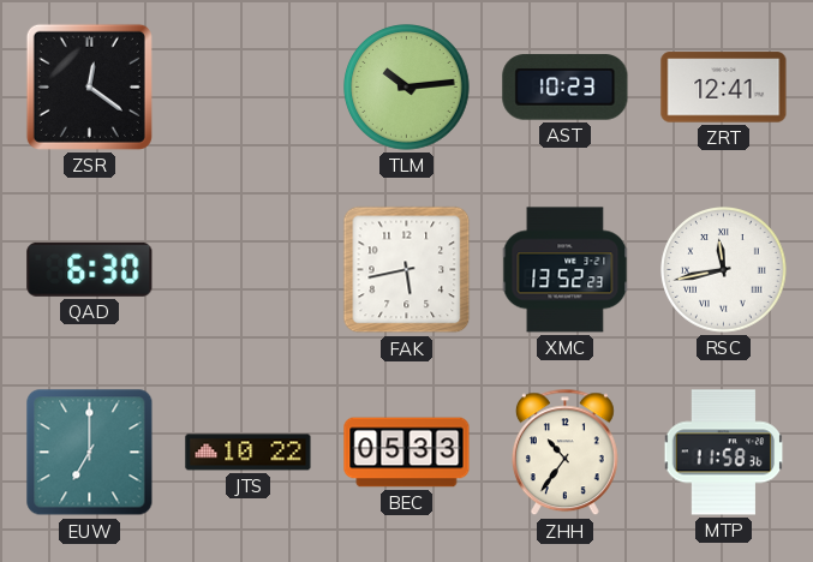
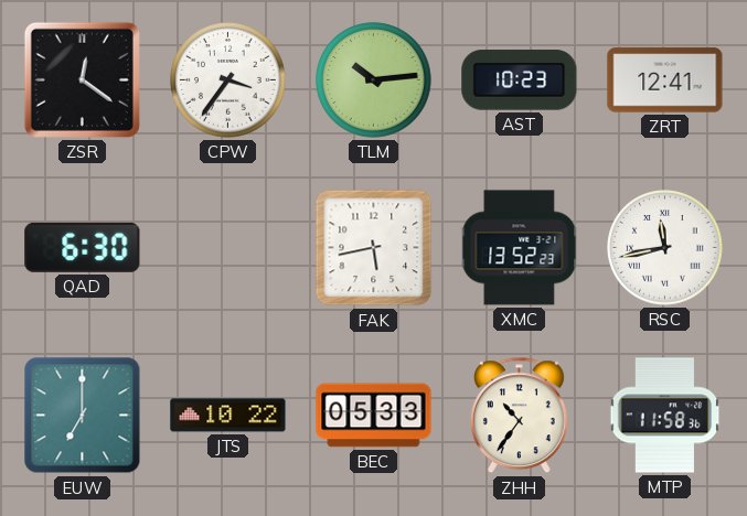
CPW: none -> 3:36
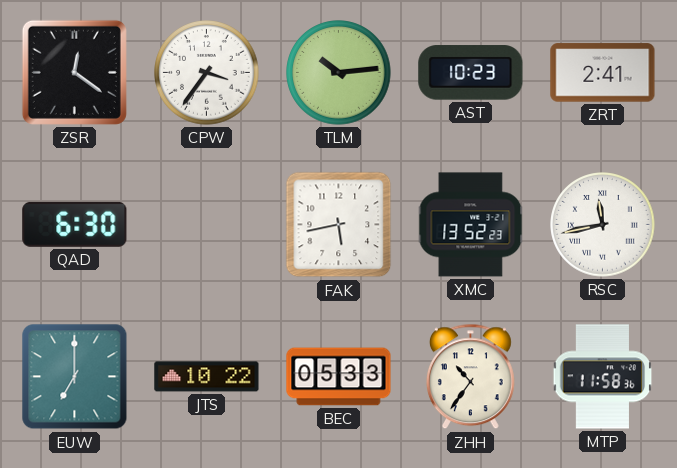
ZRT: 12:41 -> 2:41
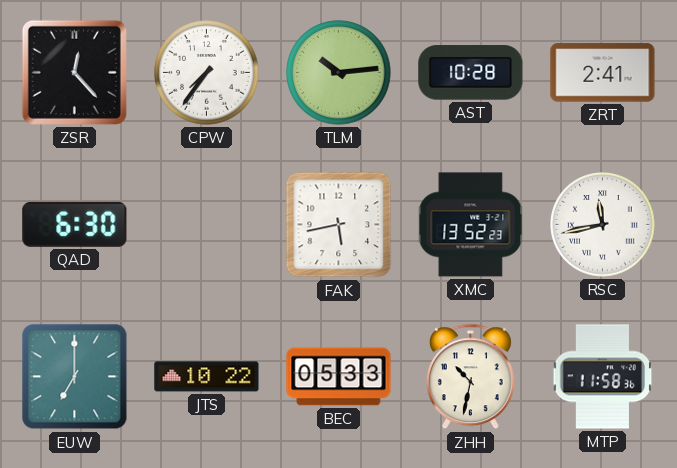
ZSR: 12:21 -> 12:23
CPW: 3:36 -> 7:36
AST: 10:23 -> 10:28
ZHH: 10:36 -> 10:32
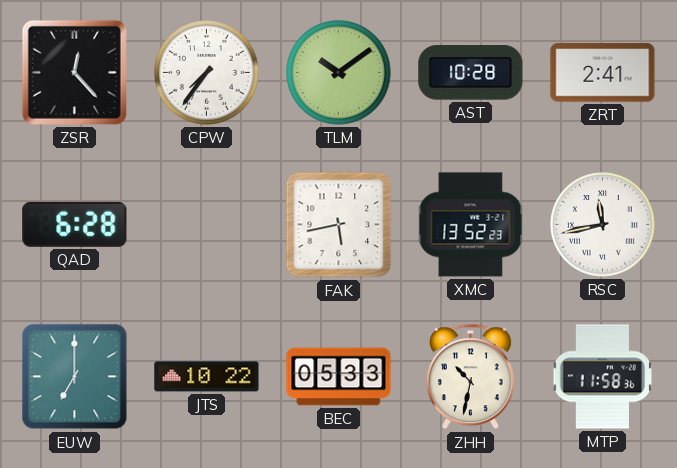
TLM: 10:14 -> 10:09
QAD: 6:30 -> 6:28
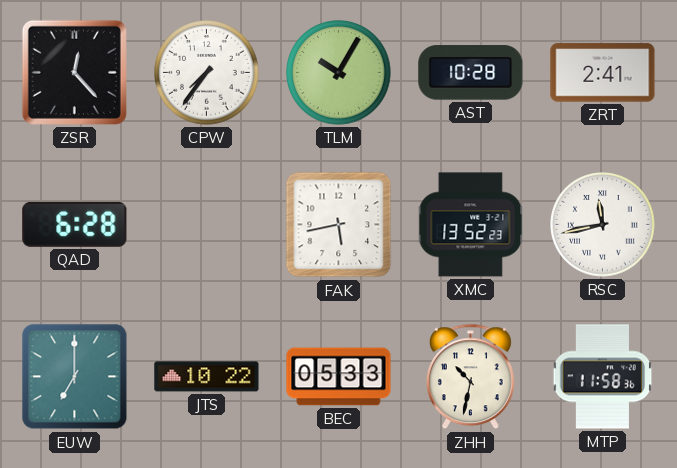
TLM: 10:09 -> 10:05
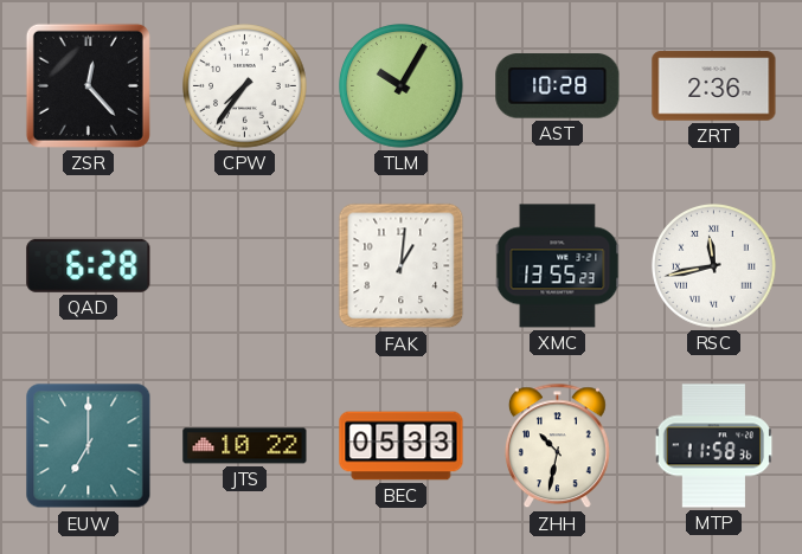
ZRT: 2:41 -> 2:36
FAK: 5:43 -> 1:01
XMC: 13:52 -> 13:55
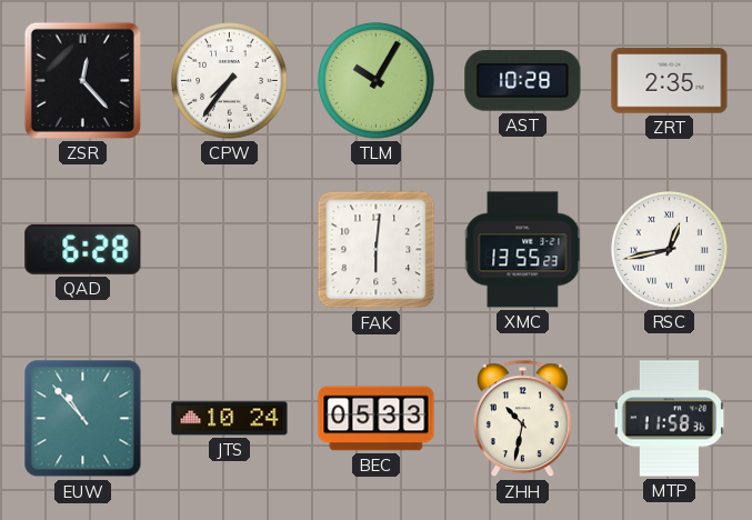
ZRT: 2:36 -> 2:35
FAK: 1:01 -> 6:01
RSC: 11:43 -> 12:43
EUW: 7:00 -> 10:53
JTS: 10:22 -> 10:24
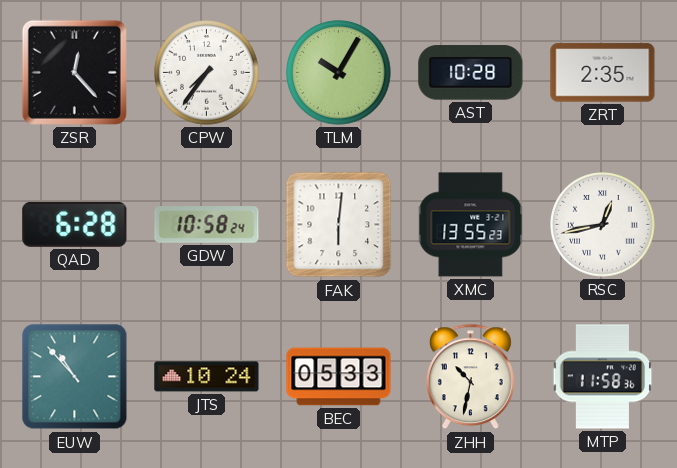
GDW: none -> 10:58
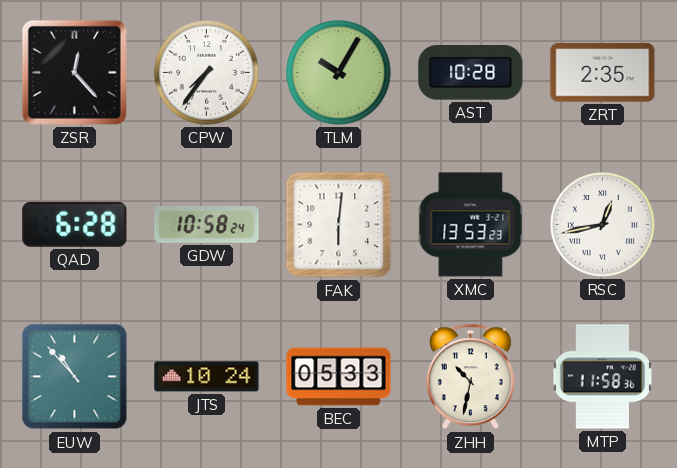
XMC: 13:55 -> 13:53
